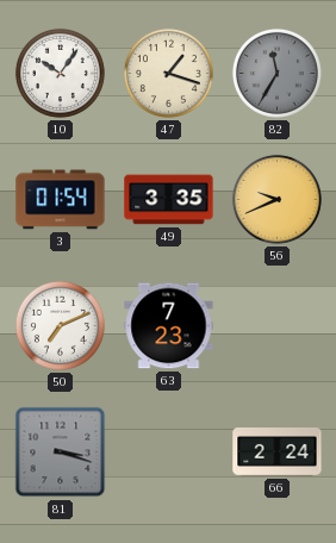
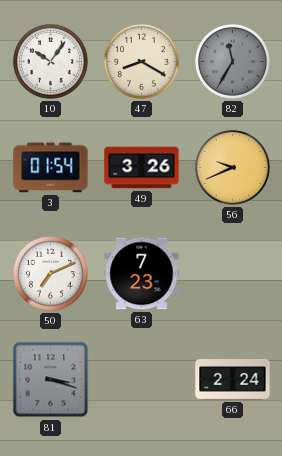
47: 1:18 -> 8:20
49: 3:35 -> 3:26
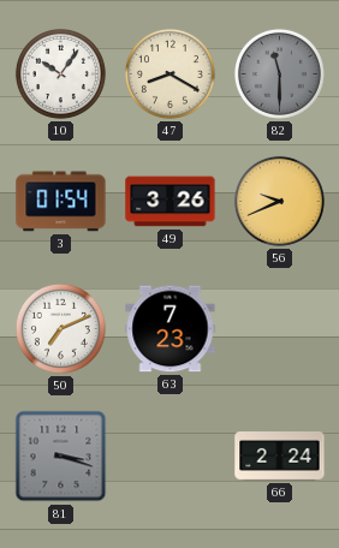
82: 11:35 -> 11:30
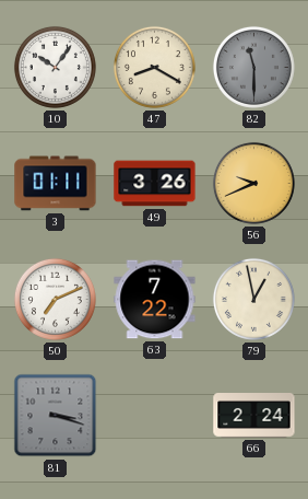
3: 01:54 -> 01:11
63: 7:23 -> 7:22
79: none -> 12:58
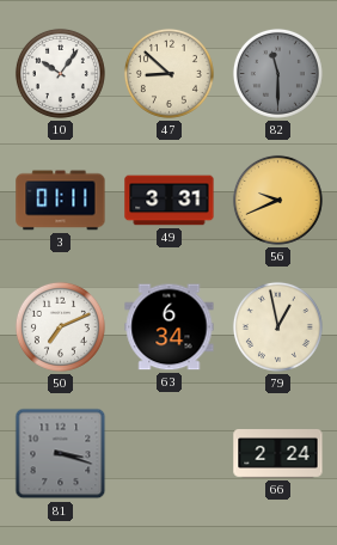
47: 8:20 -> 8:52
49: 3:26 -> 3:31
63: 7:22 -> 6:34
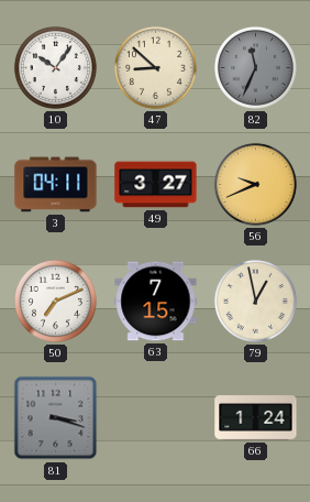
82: 11:30 -> 11:34
3: 01:11 -> 04:11
49: 3:31 -> 3:27
63: 6:34 -> 7:15
66: 2:24 -> 1:24
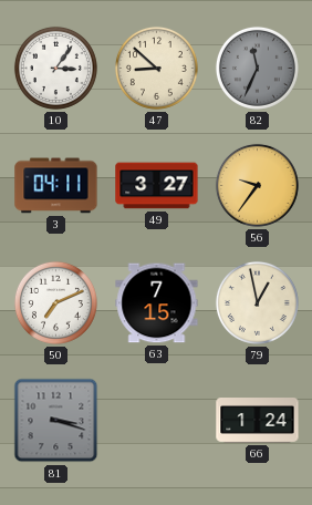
10: 10:06 -> 3:06
56: 9:41 -> 9:36
